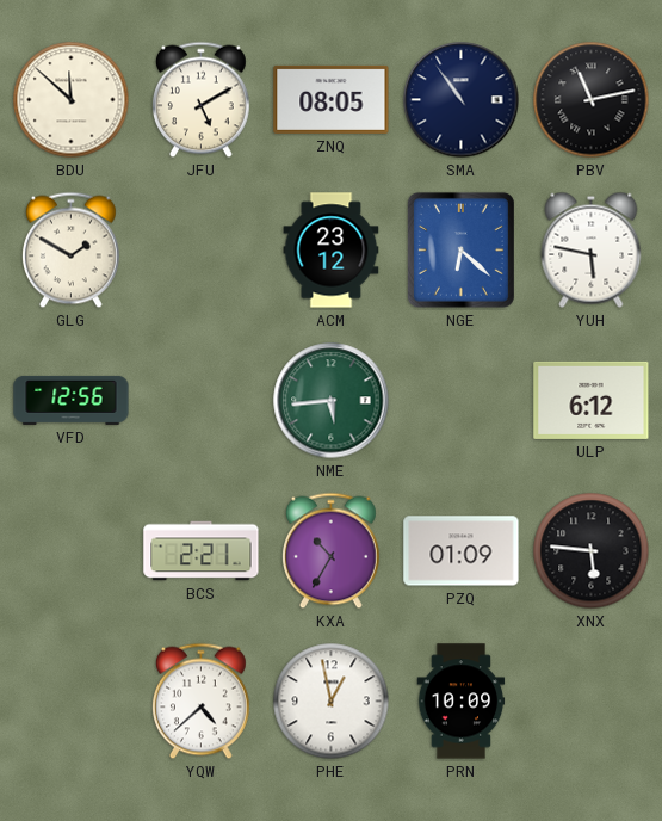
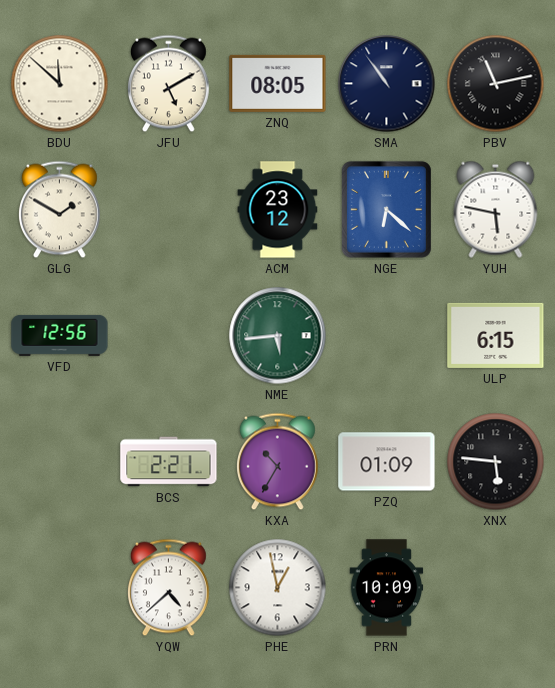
ULP: 6:12 -> 6:15
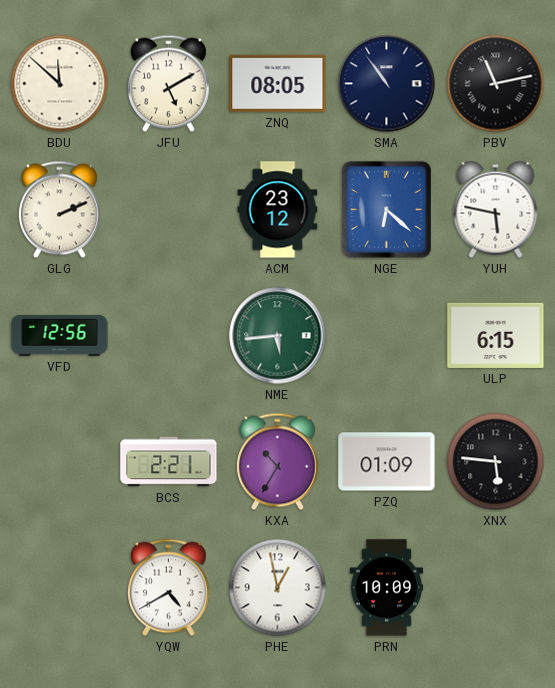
GLG: 1:50 -> 2:11
YQW: 4:38 -> 4:40
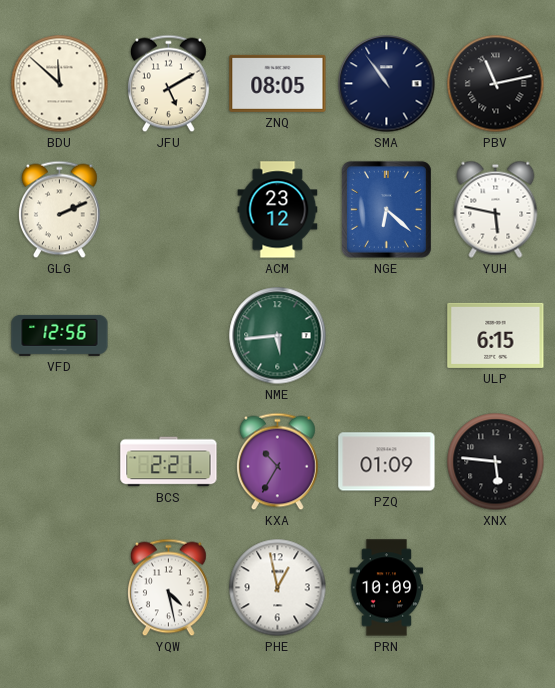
YQW: 4:40 -> 4:28
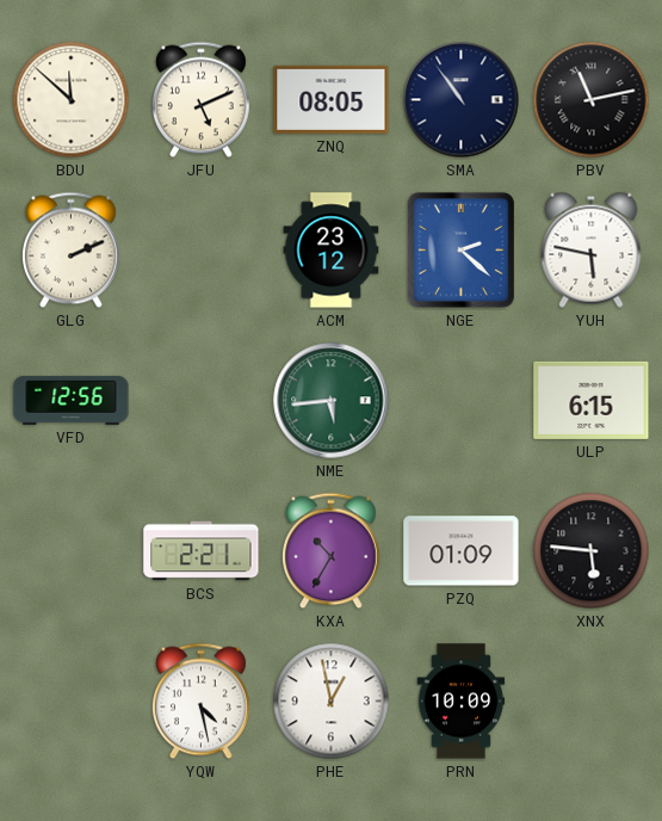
JFU: 5:10 -> 5:11
NGE: 6:22 -> 2:22
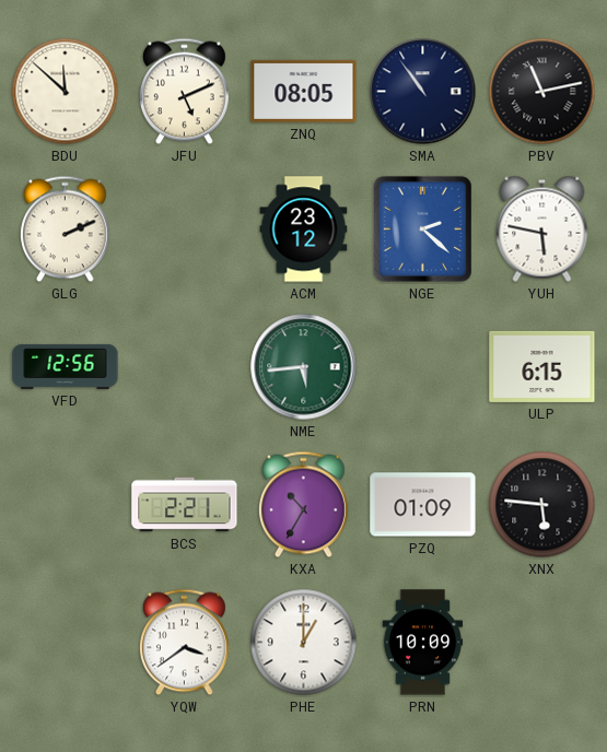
YQW: 4:28 -> 3:39
PHE: 12:58 -> 1:00
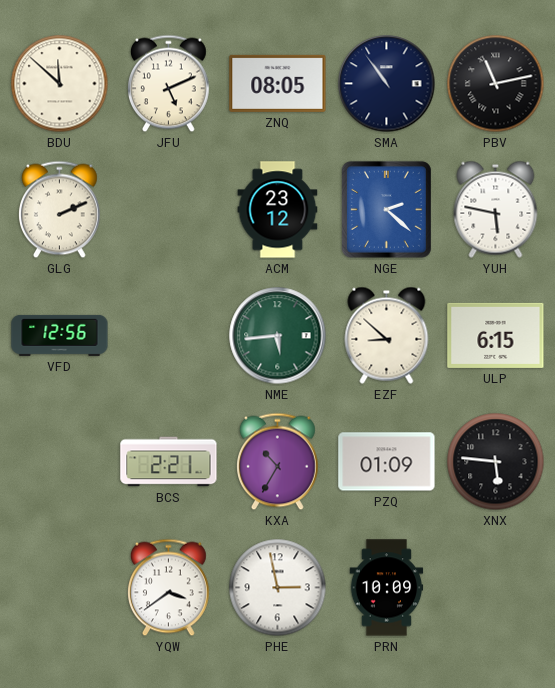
EZF: none -> 8:52
PHE: 1:00 -> 2:58
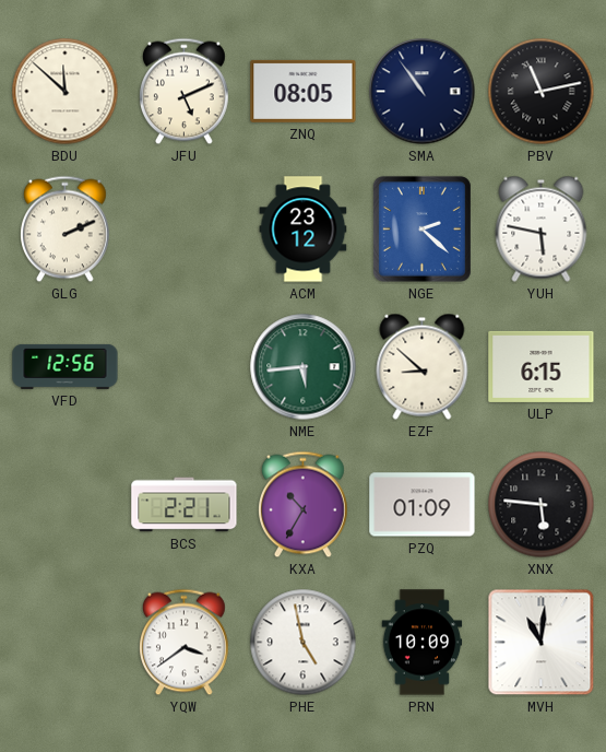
PHE: 2:58 -> 4:58
MVH: none -> 11:01
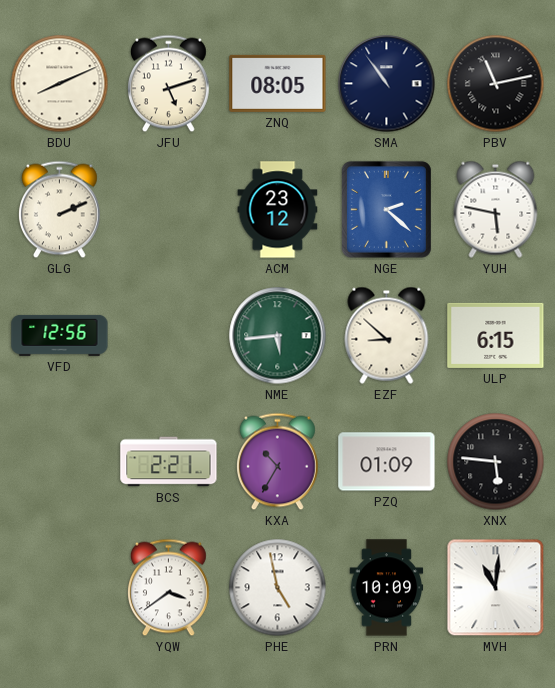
BDU: 11:52 -> 8:11
JFU: 5:11 -> 5:12
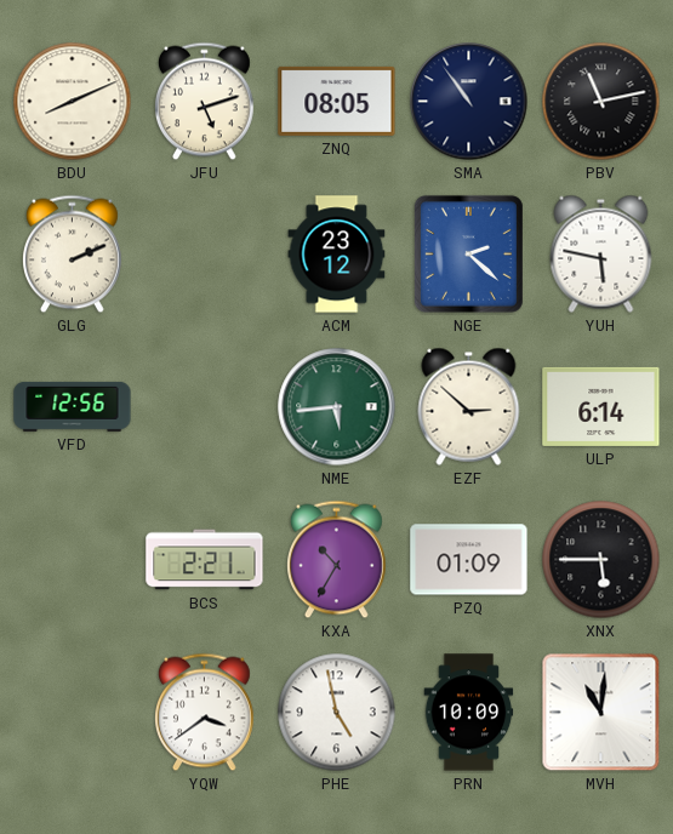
EZF: 8:52 -> 2:52
ULP: 6:15 -> 6:14
XNX: 5:46 -> 5:45
